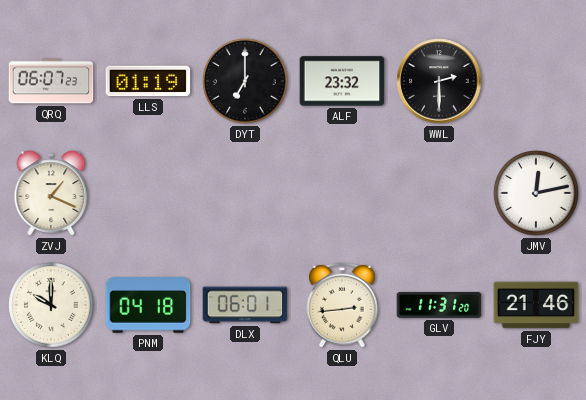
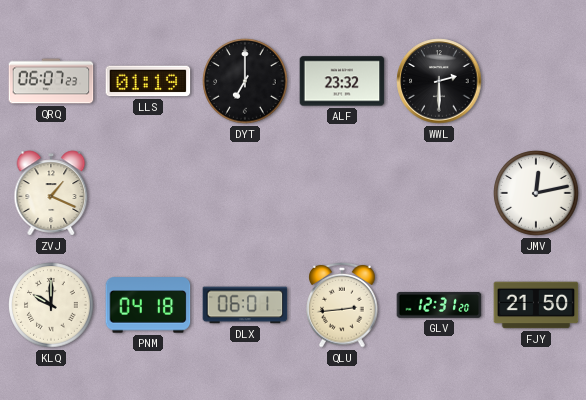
GLV: 11:31 -> 12:31
FJY: 21:46 -> 21:50
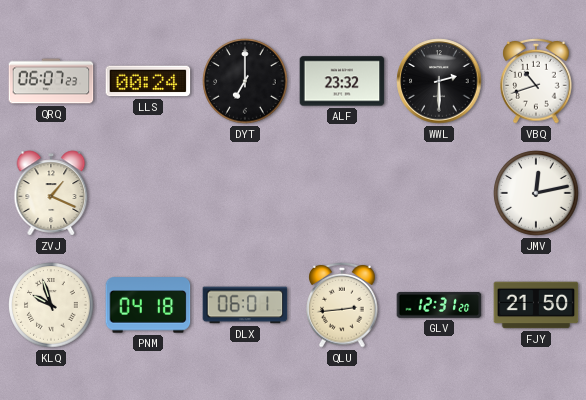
LLS: 01:19 -> 00:24
VBQ: none -> 10:42
KLQ: 10:00 -> 9:57
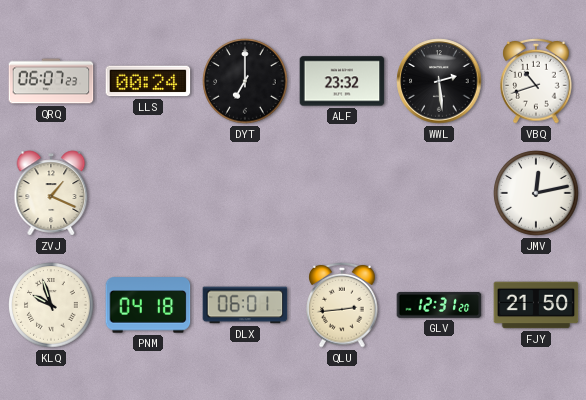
WWL: 2:30 -> 2:29
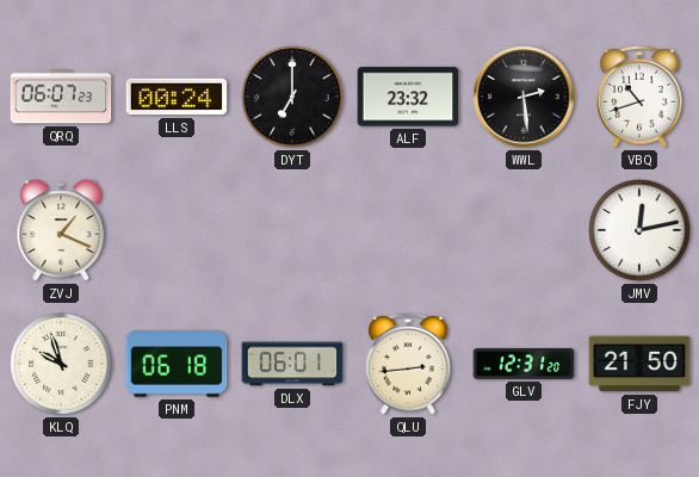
PNM: 04:18 -> 06:18
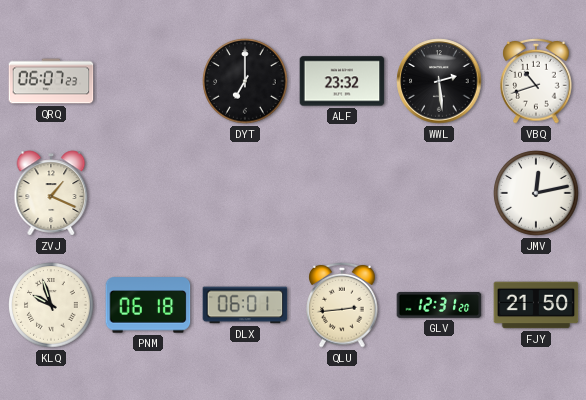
LLS: 00:24 -> none
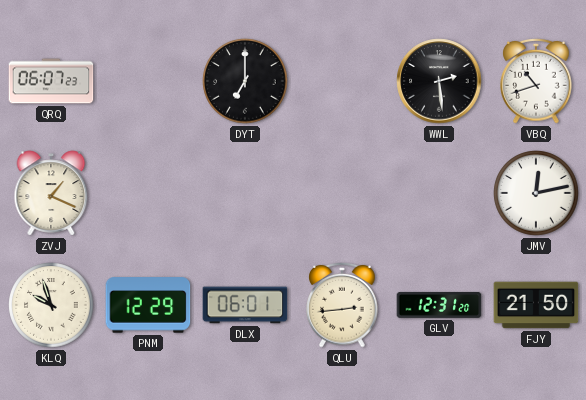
ALF: 23:32 -> none
PNM: 06:18 -> 12:29
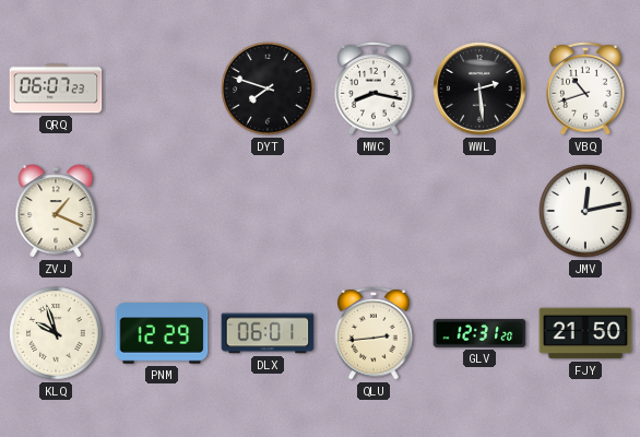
DYT: 7:00 -> 7:48
MWC: none -> 8:17
